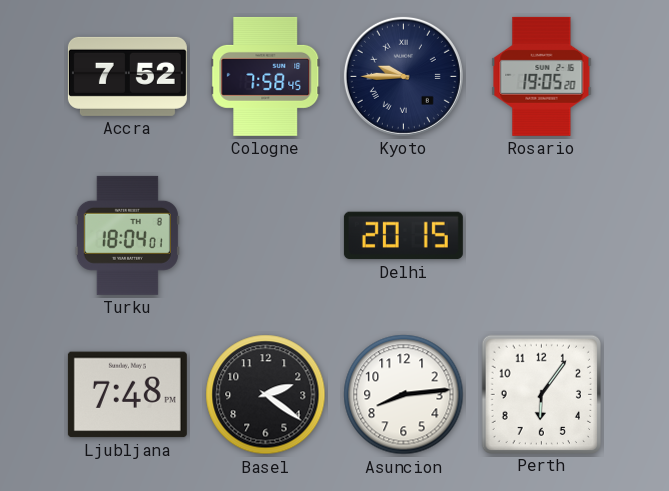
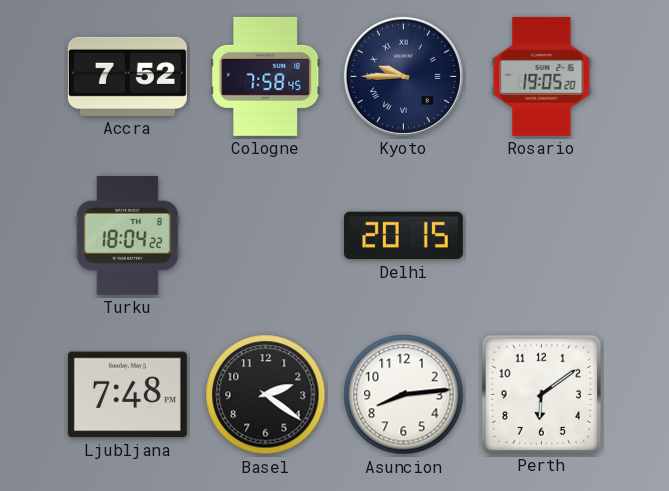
Turku: 18:04:01 -> 18:04:22
Perth: 6:06 -> 6:09
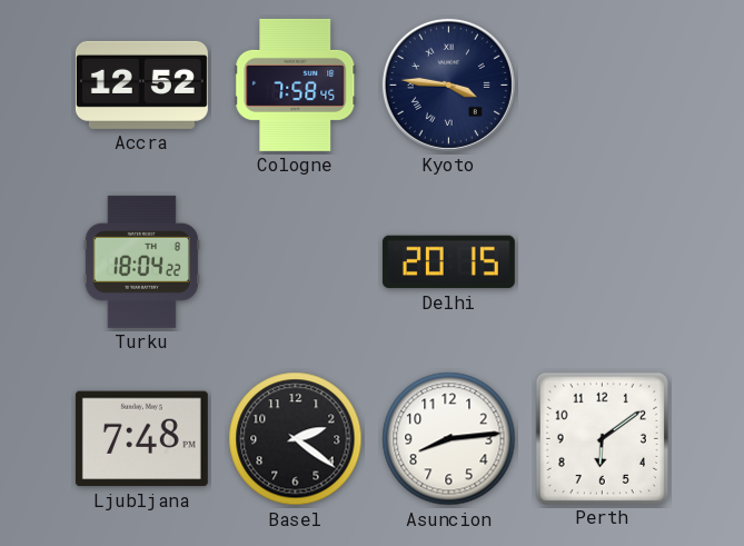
Accra: 7:52 -> 12:52
Kyoto: 9:45 -> 3:46
Rosario: 19:05 -> none
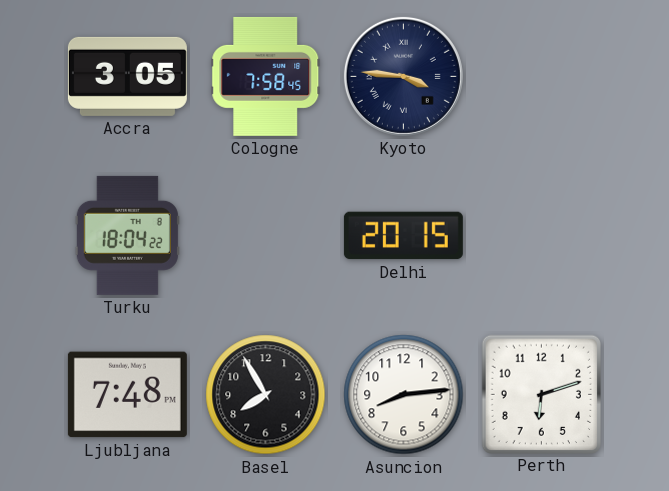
Accra: 12:52 -> 3:05
Basel: 2:21 -> 7:55
Perth: 6:09 -> 6:12
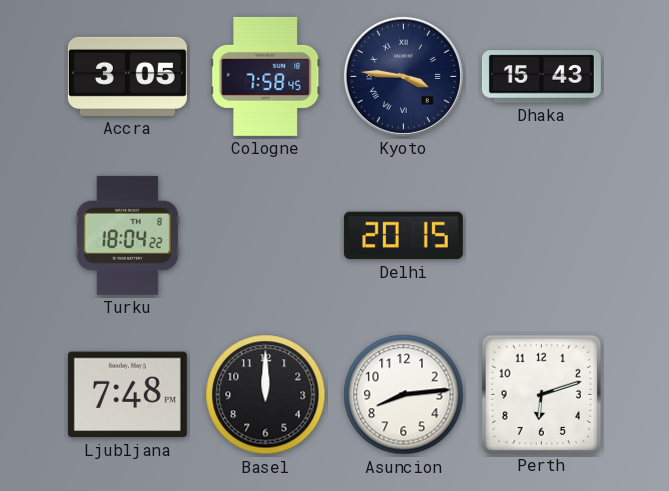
Dhaka: none -> 15:43
Basel: 7:55 -> 12:00
